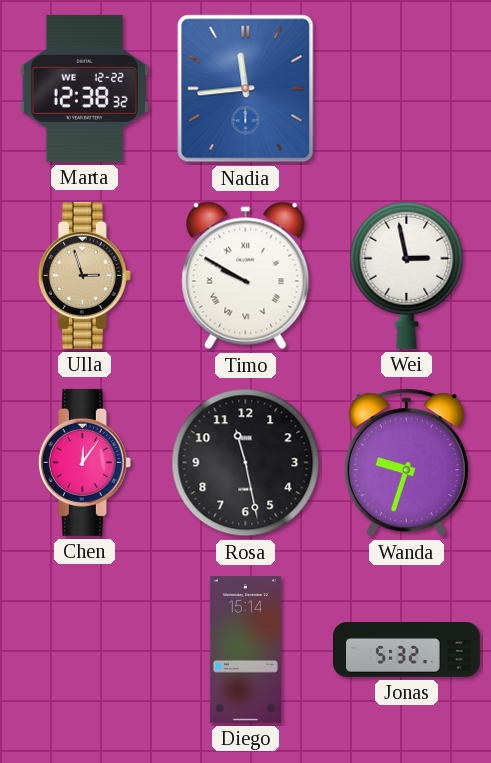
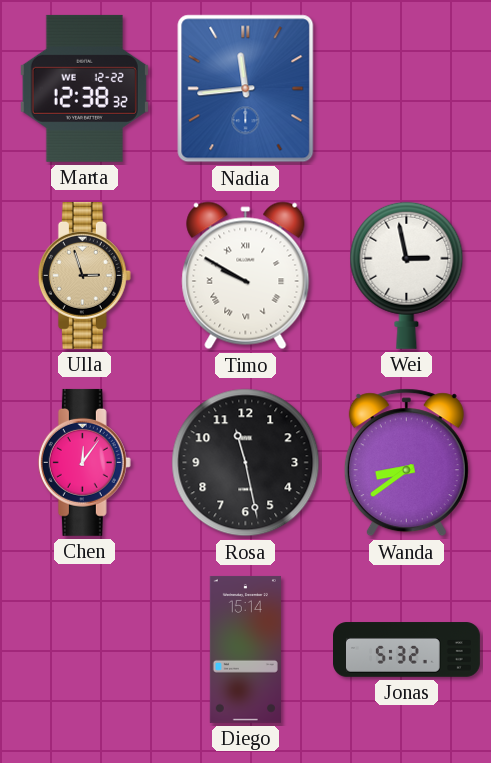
Wanda: 9:33 -> 8:39
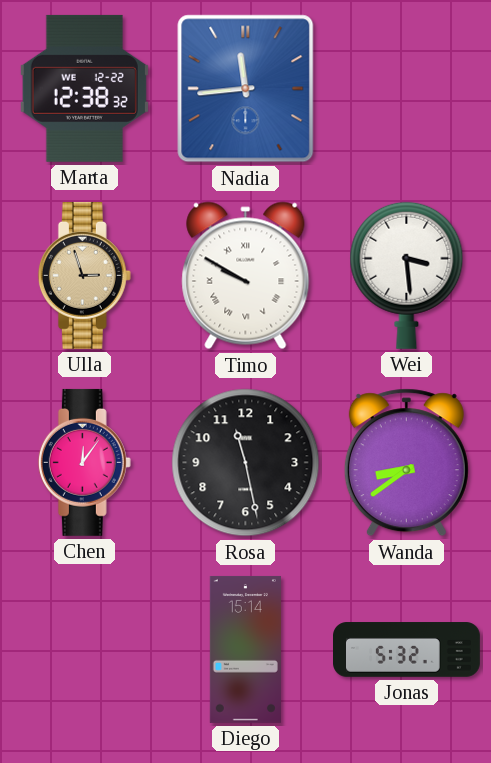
Wei: 2:58 -> 3:29
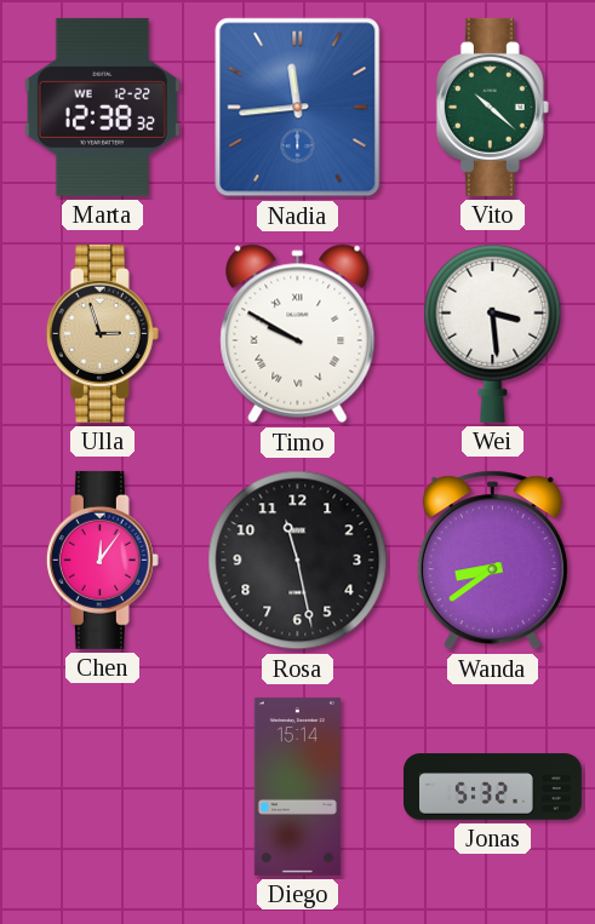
Vito: none -> 10:22
